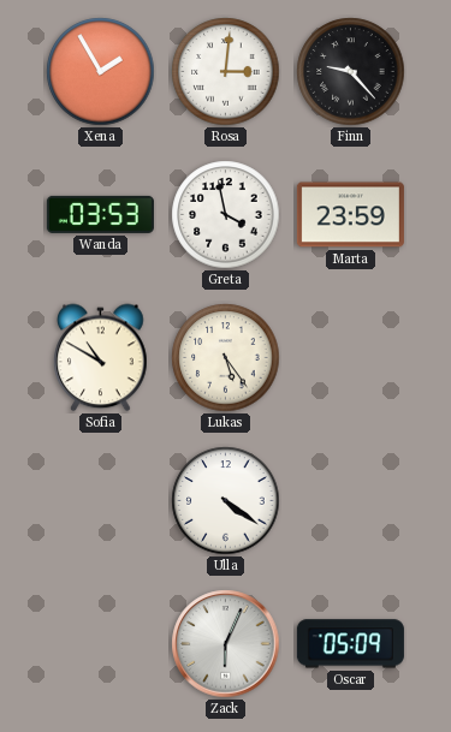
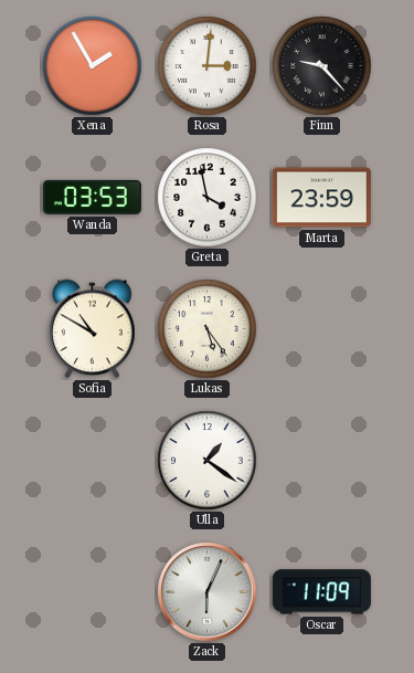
Ulla: 4:21 -> 1:21
Oscar: 05:09 -> 11:09
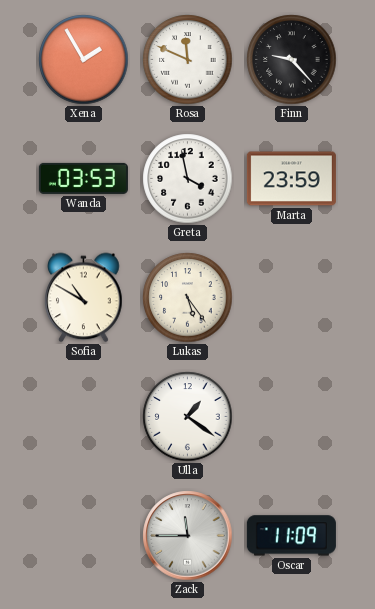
Rosa: 3:01 -> 11:49
Zack: 6:04 -> 11:45
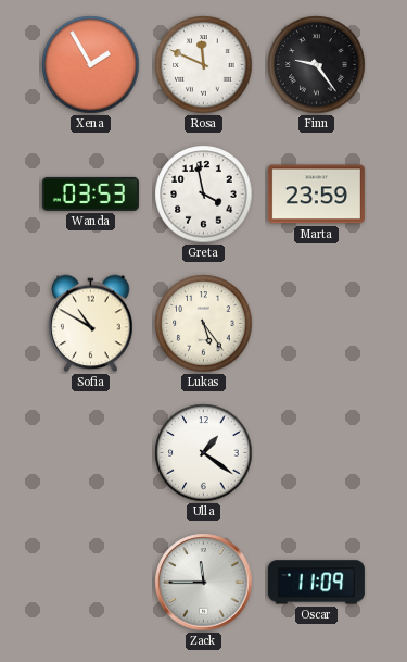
Finn: 9:23 -> 9:24
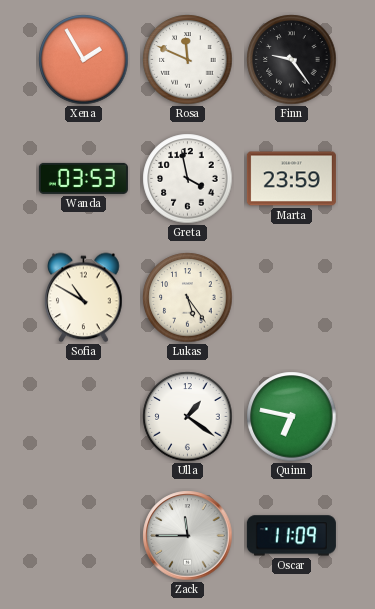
Quinn: none -> 6:47
